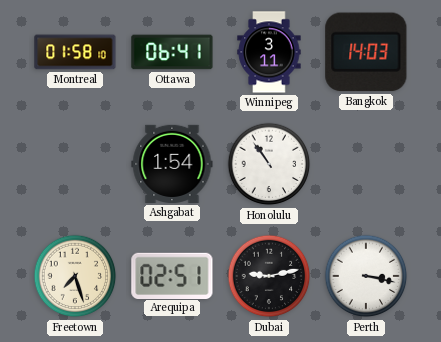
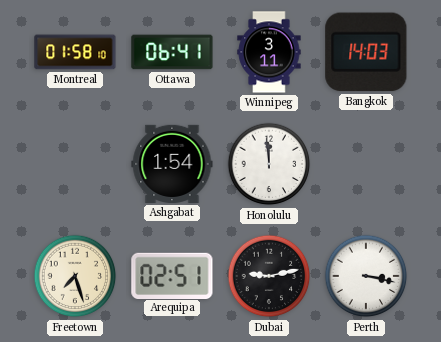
Honolulu: 10:54 -> 11:59
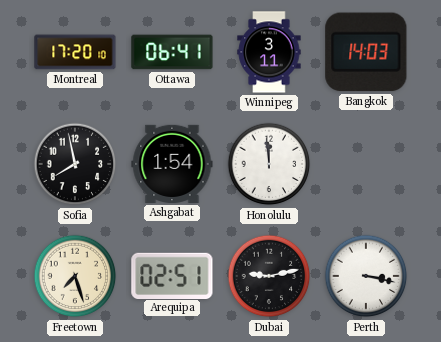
Montreal: 01:58 -> 17:20
Sofia: none -> 7:58
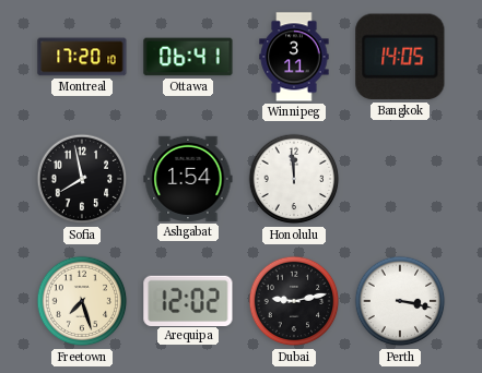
Bangkok: 14:03 -> 14:05
Arequipa: 02:51 -> 12:02
